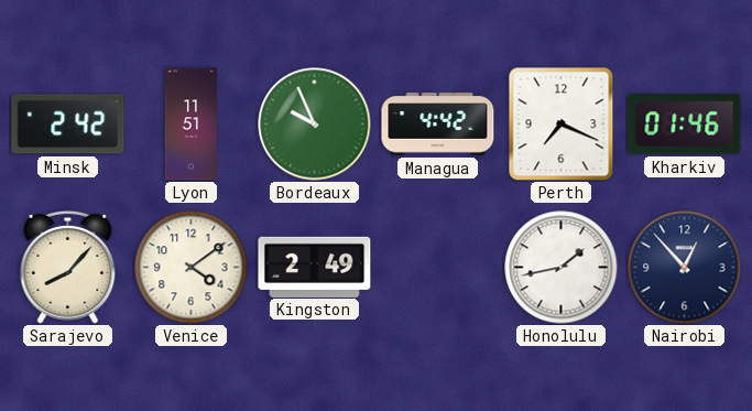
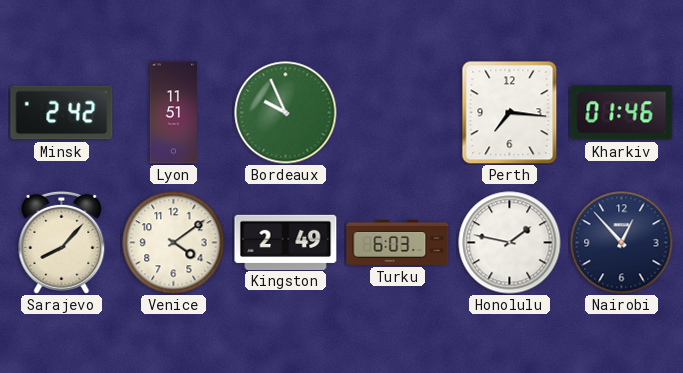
Managua: 4:42 -> none
Perth: 7:19 -> 7:16
Turku: none -> 6:03
Honolulu: 1:43 -> 1:47
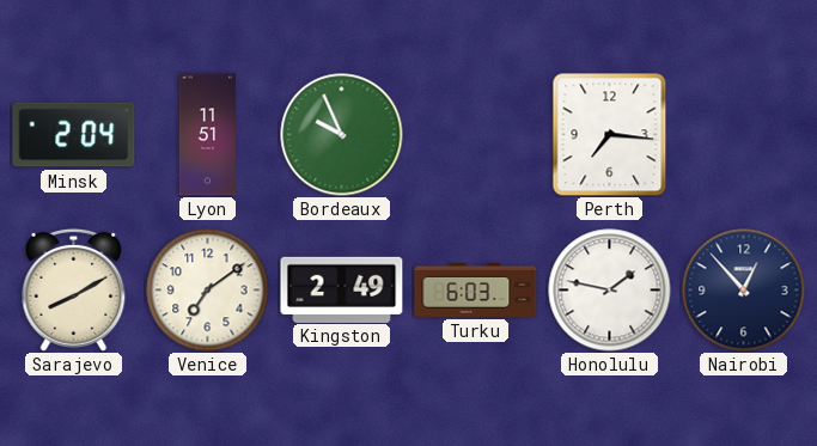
Minsk: 2:42 -> 2:04
Kharkiv: 01:46 -> none
Sarajevo: 8:07 -> 8:10
Venice: 4:09 -> 7:09
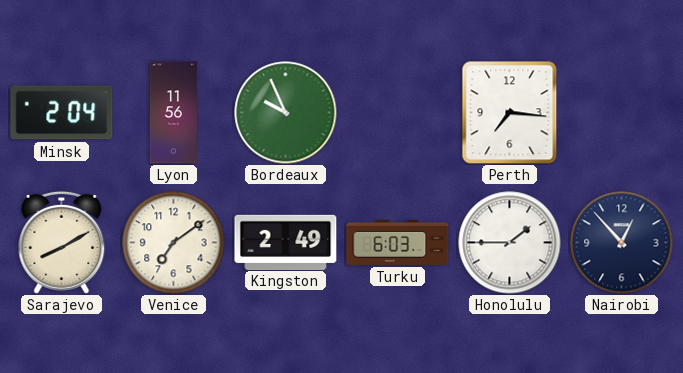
Lyon: 11:51 -> 11:56
Honolulu: 1:47 -> 1:45
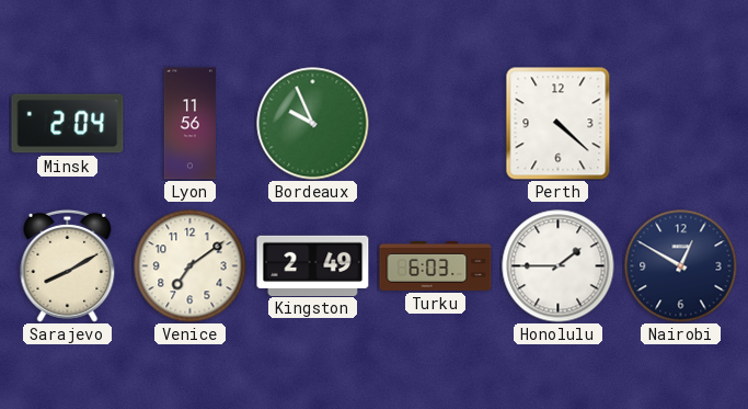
Perth: 7:16 -> 4:22
Nairobi: 12:53 -> 12:50
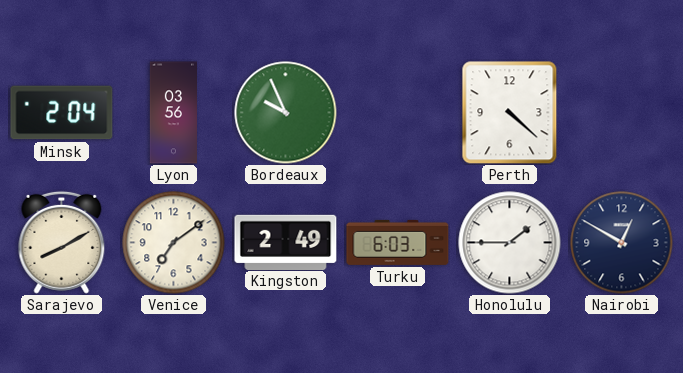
Lyon: 11:56 -> 03:56
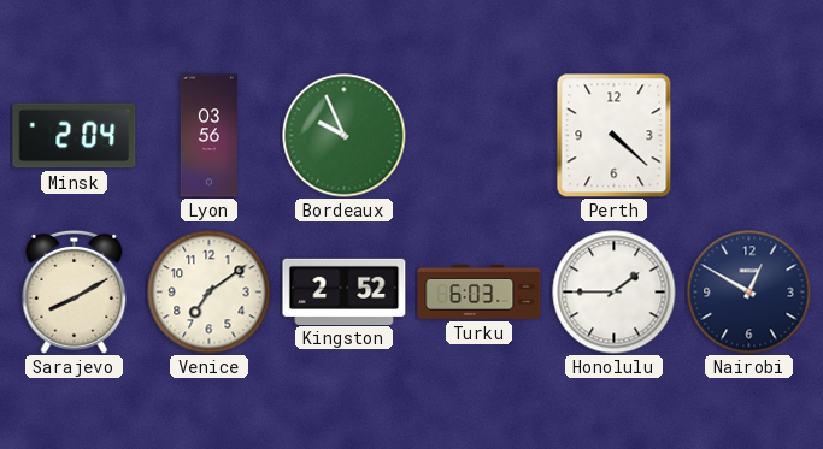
Kingston: 2:49 -> 2:52
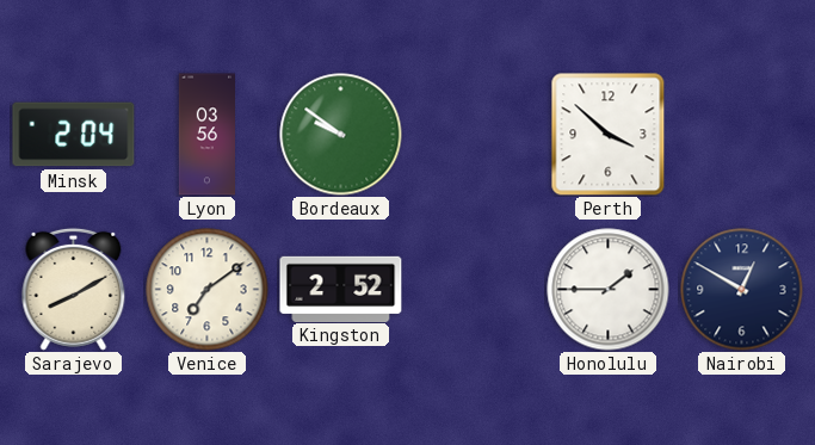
Bordeaux: 9:56 -> 9:51
Perth: 4:22 -> 3:52
Turku: 6:03 -> none
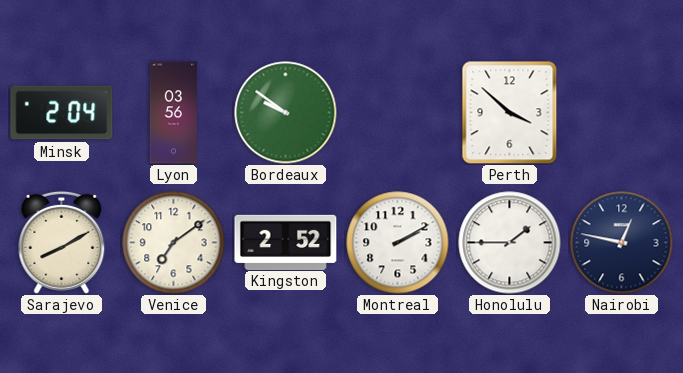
Montreal: none -> 2:10
Nairobi: 12:50 -> 12:47
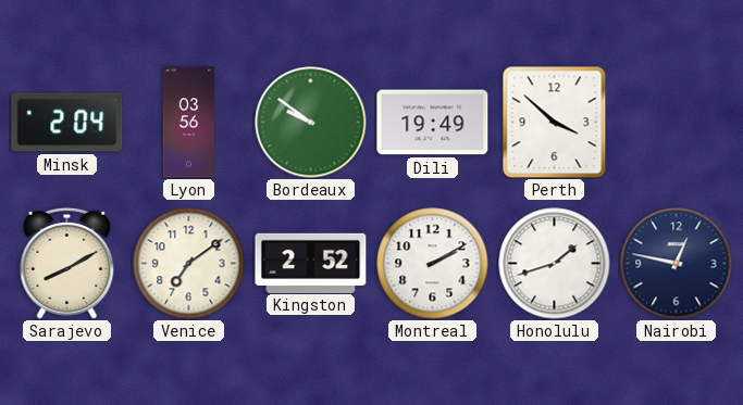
Dili: none -> 19:49
Honolulu: 1:45 -> 1:42
